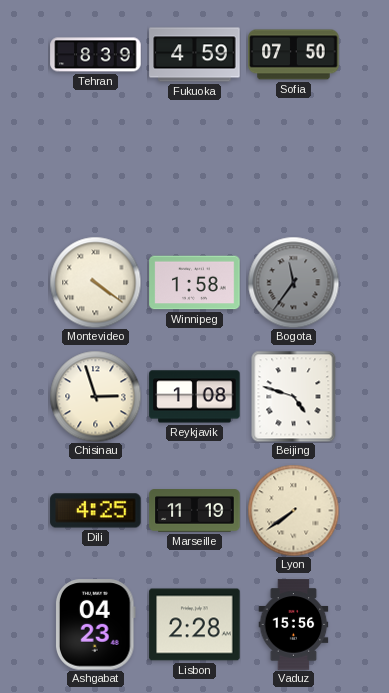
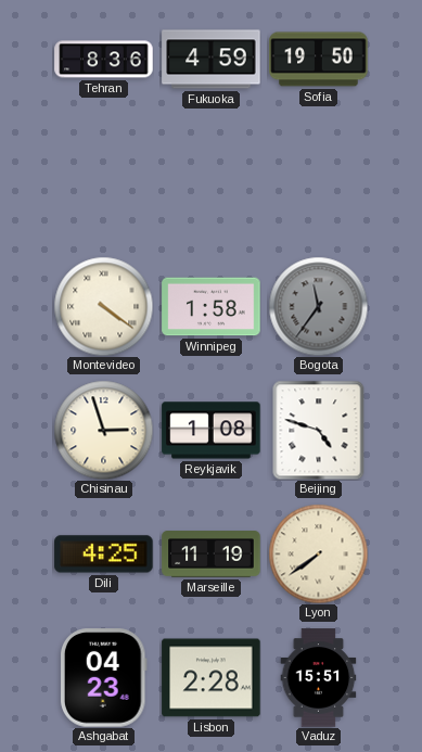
Tehran: 8:39 -> 8:36
Sofia: 07:50 -> 19:50
Vaduz: 15:56 -> 15:51
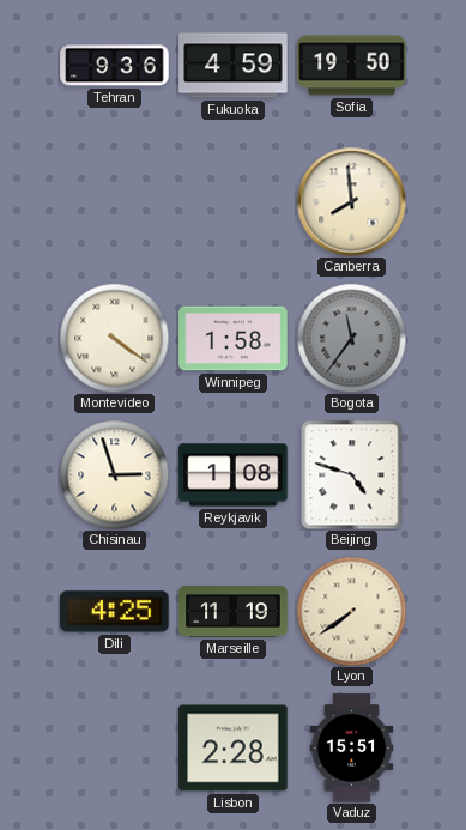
Tehran: 8:36 -> 9:36
Canberra: none -> 7:59
Ashgabat: 04:23 -> none
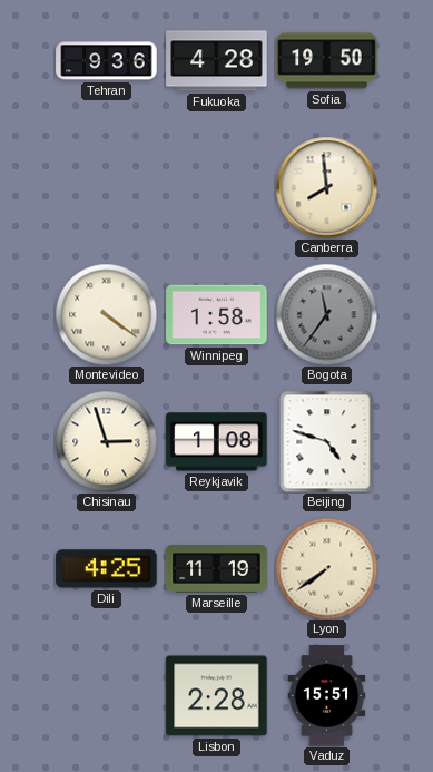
Fukuoka: 4:59 -> 4:28
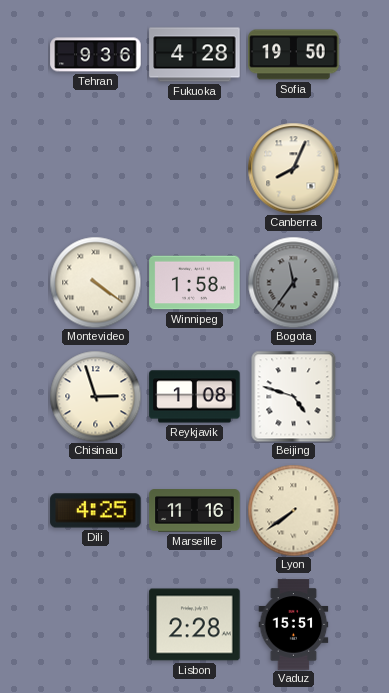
Canberra: 7:59 -> 8:04
Marseille: 11:19 -> 11:16
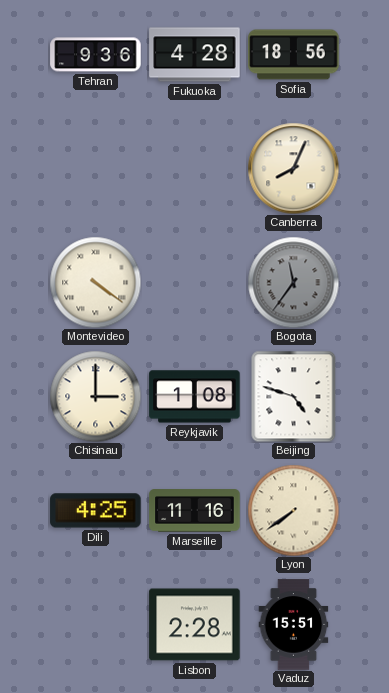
Sofia: 19:50 -> 18:56
Winnipeg: 1:58 -> none
Chisinau: 2:57 -> 3:00
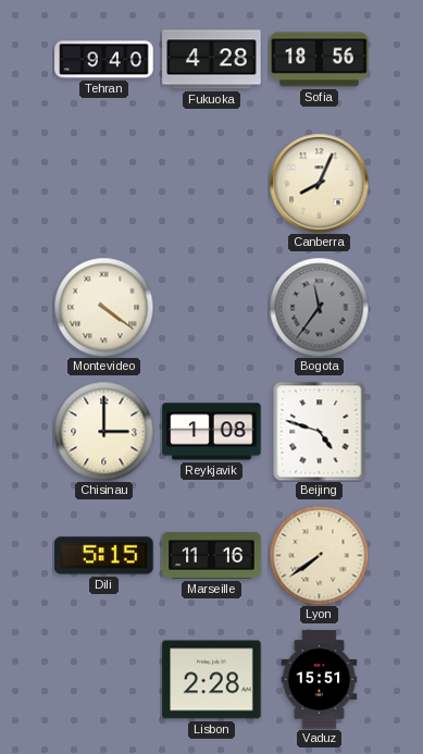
Tehran: 9:36 -> 9:40
Dili: 4:25 -> 5:15
